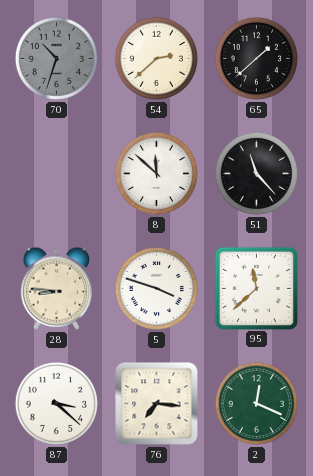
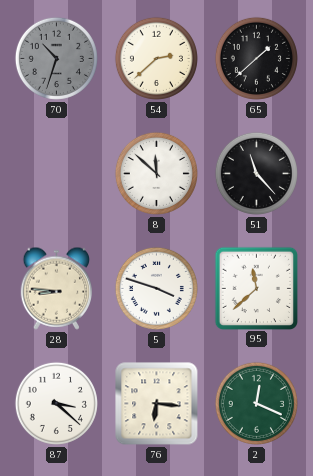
76: 7:16 -> 6:16
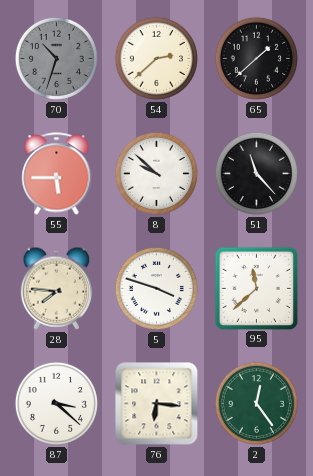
55: none -> 5:45
8: 11:52 -> 9:52
28: 8:46 -> 7:46
2: 12:19 -> 12:24
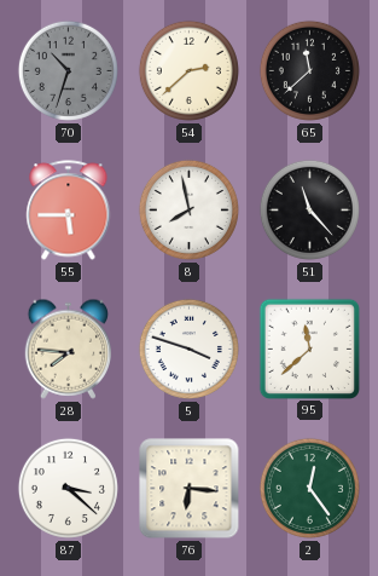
65: 1:38 -> 11:38
8: 9:52 -> 7:58
